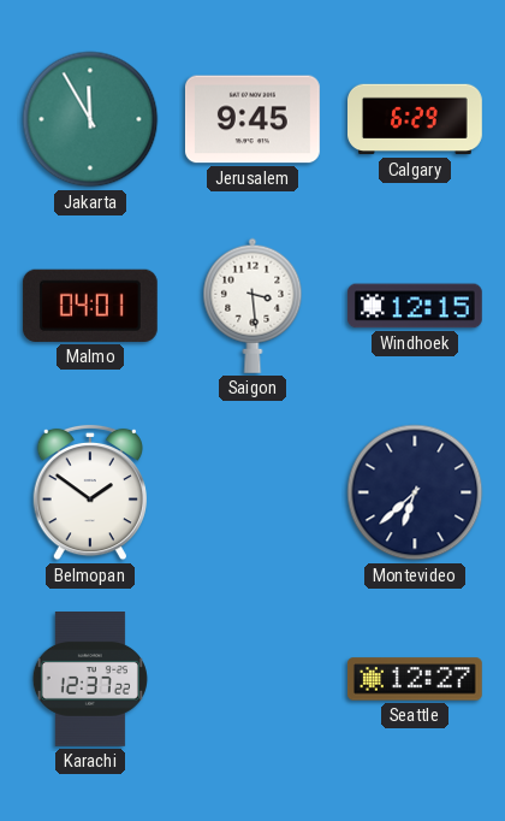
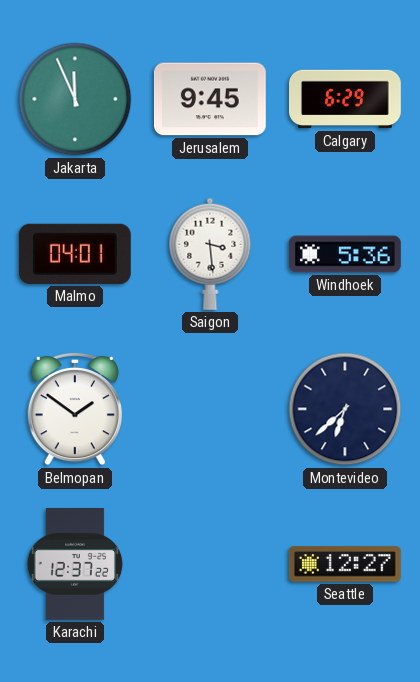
Jakarta: 11:55 -> 11:56
Windhoek: 12:15 -> 5:36
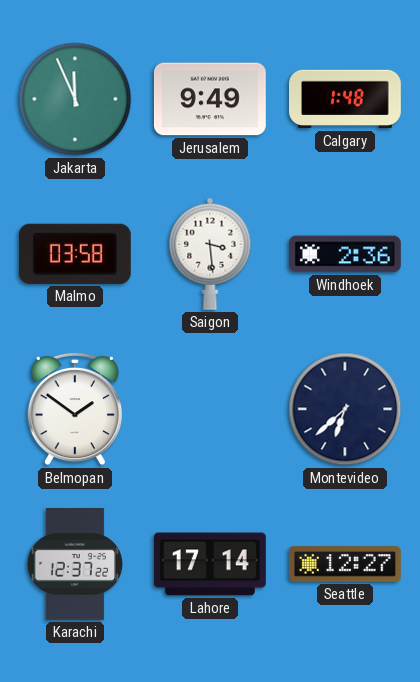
Jerusalem: 9:45 -> 9:49
Calgary: 6:29 -> 1:48
Malmo: 04:01 -> 03:58
Windhoek: 5:36 -> 2:36
Lahore: none -> 17:14
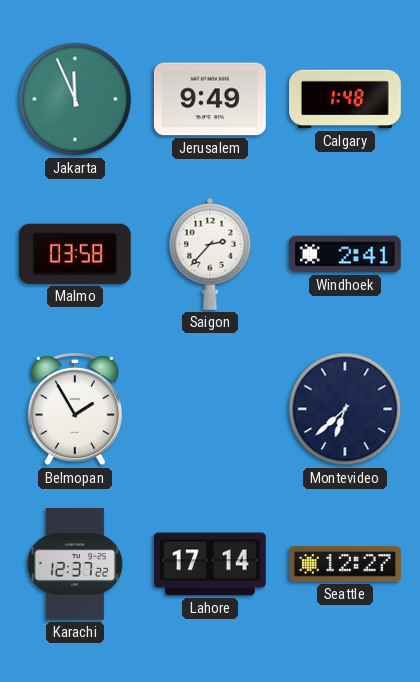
Saigon: 3:29 -> 2:37
Windhoek: 2:36 -> 2:41
Belmopan: 1:51 -> 1:55
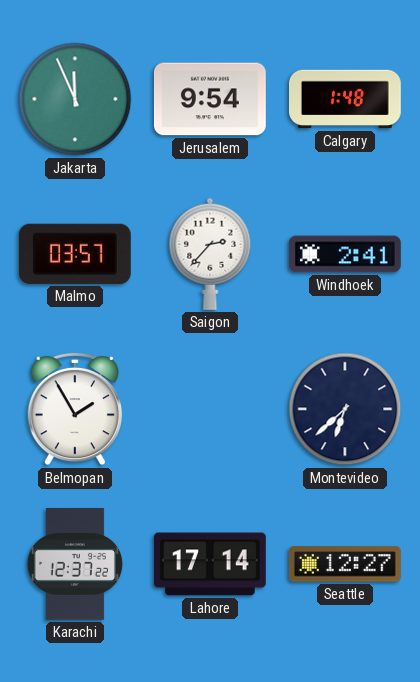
Jerusalem: 9:49 -> 9:54
Malmo: 03:58 -> 03:57
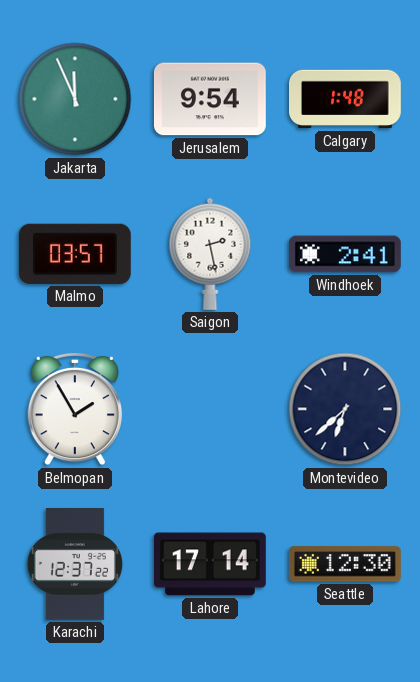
Saigon: 2:37 -> 2:28
Seattle: 12:27 -> 12:30
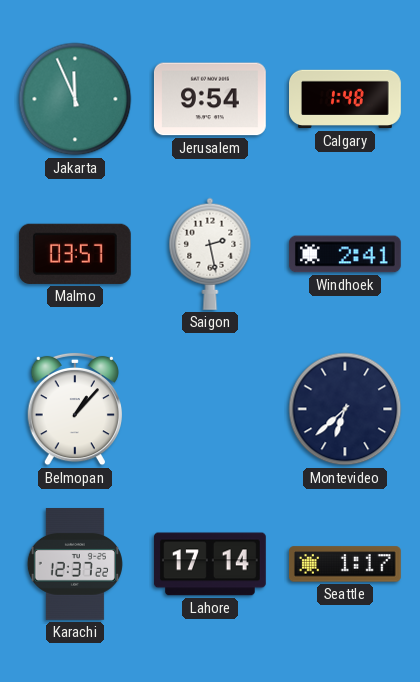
Belmopan: 1:55 -> 1:07
Seattle: 12:30 -> 1:17
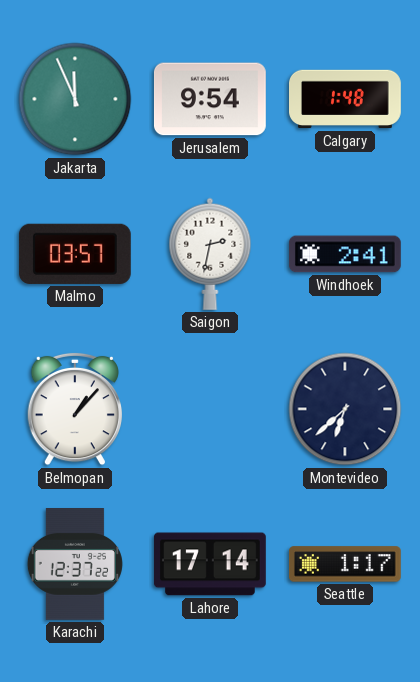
Saigon: 2:28 -> 2:32
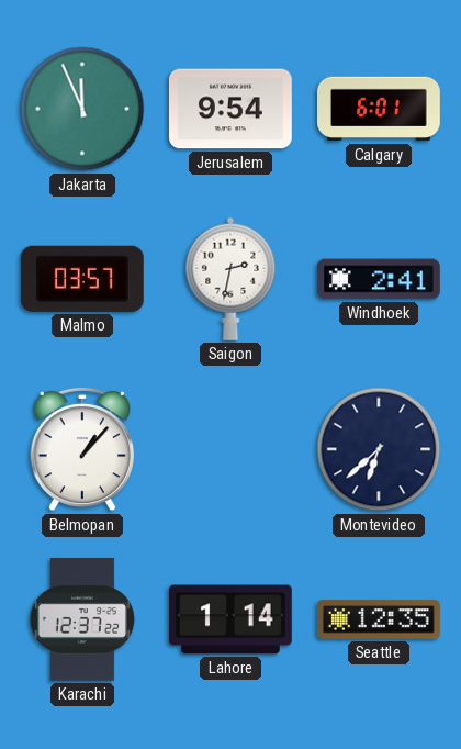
Calgary: 1:48 -> 6:01
Lahore: 17:14 -> 1:14
Seattle: 1:17 -> 12:35
